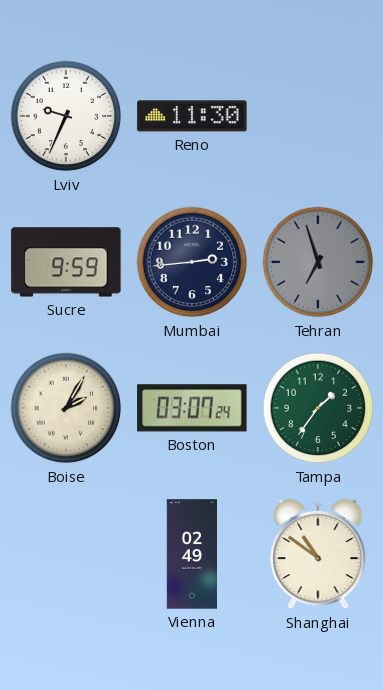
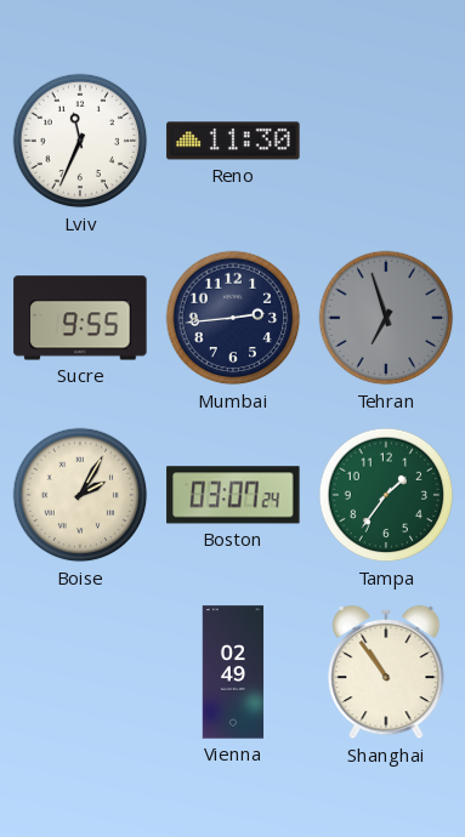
Lviv: 9:34 -> 11:34
Sucre: 9:59 -> 9:55
Shanghai: 10:51 -> 10:54
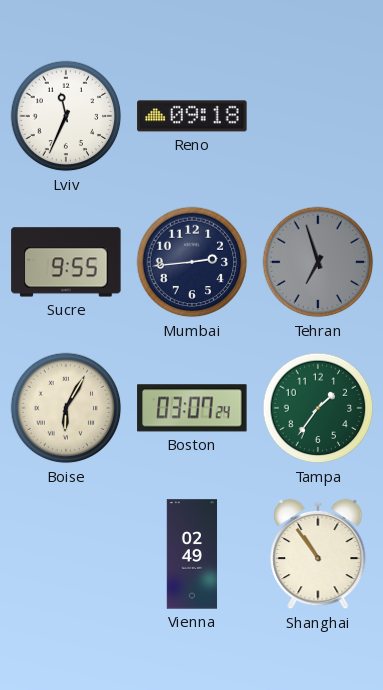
Reno: 11:30 -> 09:18
Boise: 2:05 -> 6:05
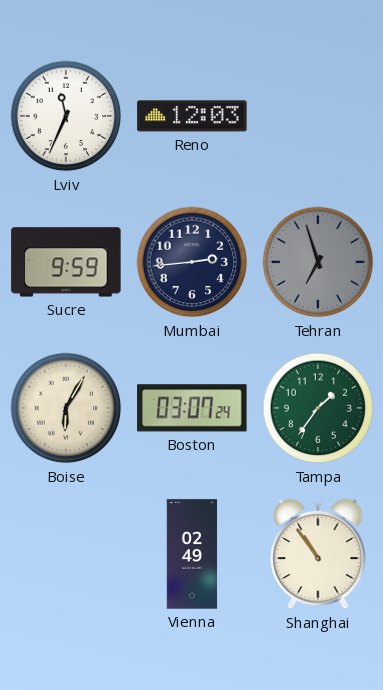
Reno: 09:18 -> 12:03
Sucre: 9:55 -> 9:59
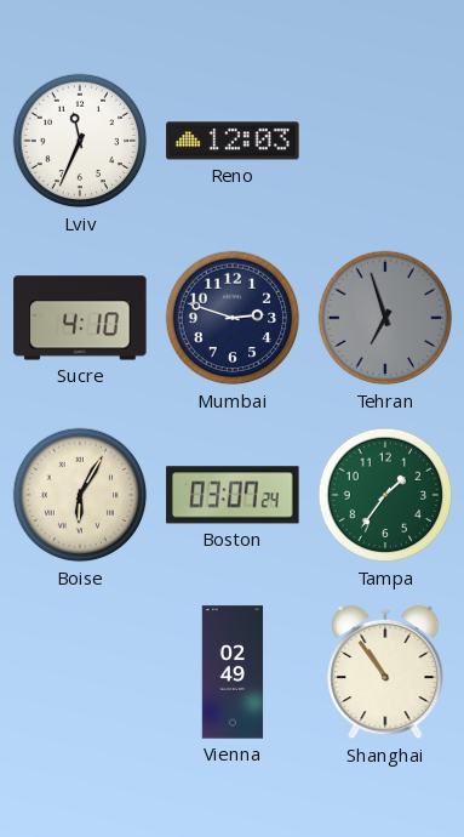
Sucre: 9:59 -> 4:10
Mumbai: 2:44 -> 2:48
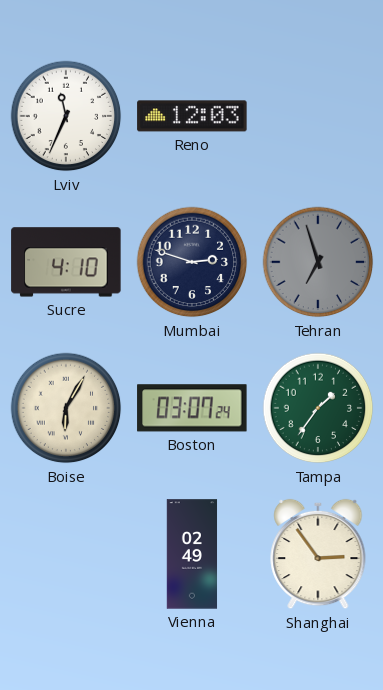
Shanghai: 10:54 -> 2:54
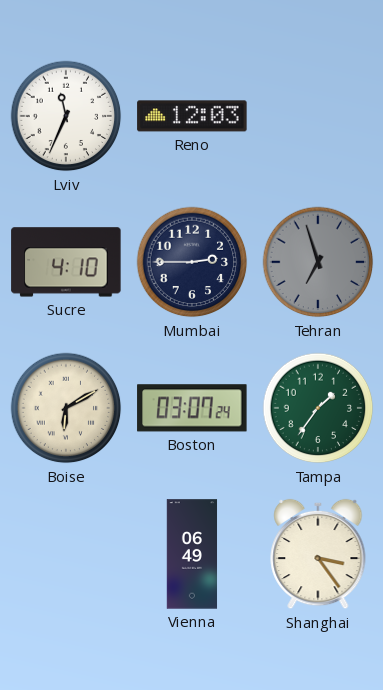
Mumbai: 2:48 -> 2:45
Boise: 6:05 -> 6:10
Vienna: 02:49 -> 06:49
Shanghai: 2:54 -> 3:24
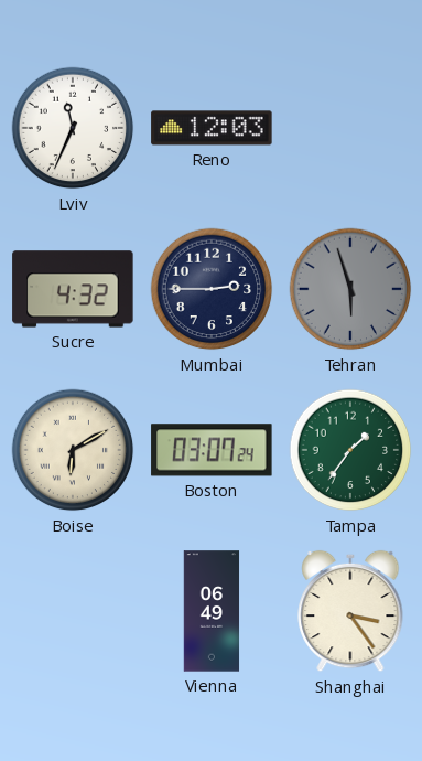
Sucre: 4:10 -> 4:32
Tehran: 6:57 -> 5:57
